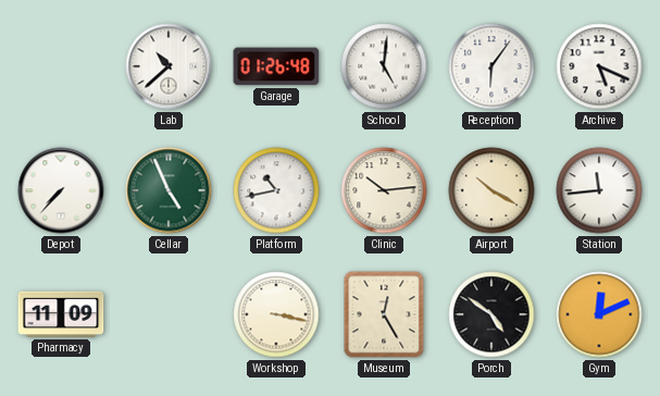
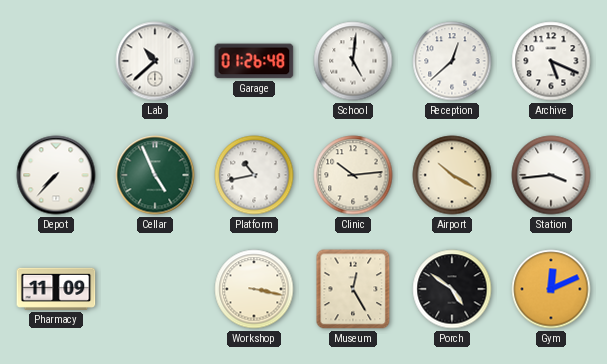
Reception: 6:06 -> 12:38
Station: 11:44 -> 3:44
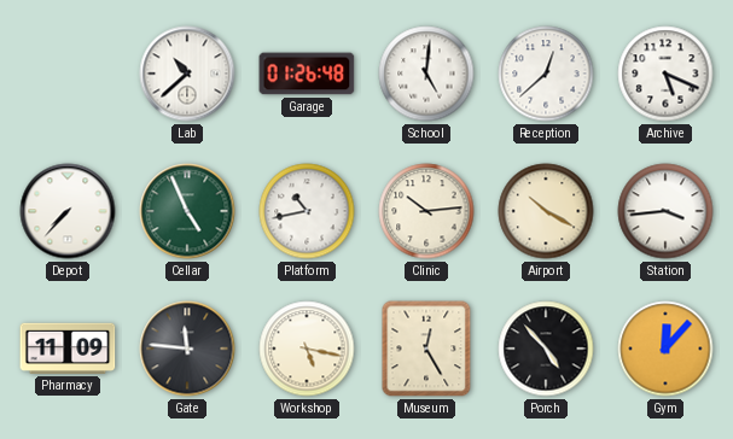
Gate: none -> 11:46
Workshop: 3:17 -> 5:17
Porch: 4:51 -> 4:53
Gym: 12:11 -> 12:07
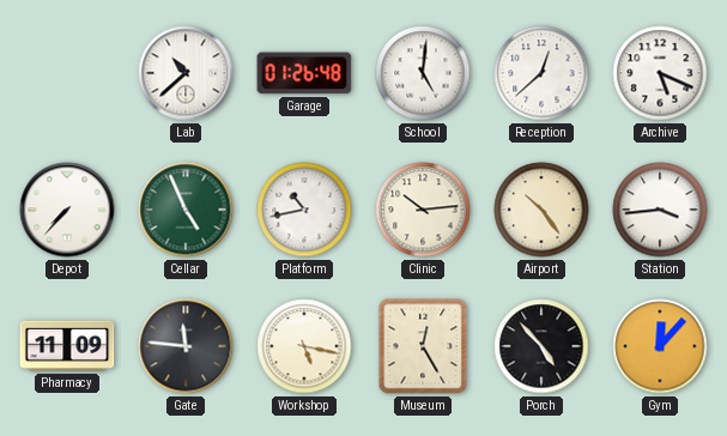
Airport: 10:20 -> 10:24
